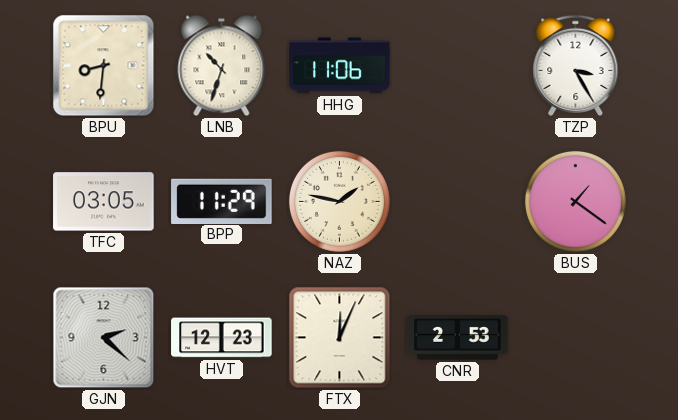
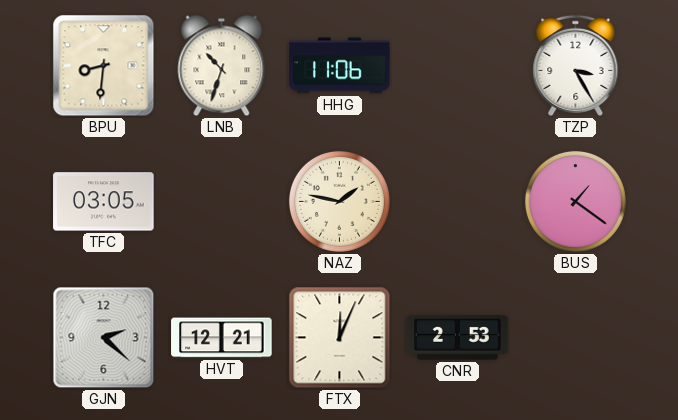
BPP: 11:29 -> none
HVT: 12:23 -> 12:21
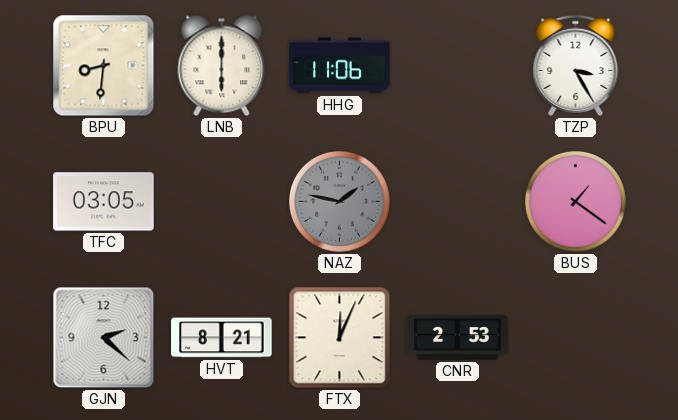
LNB: 10:33 -> 6:00
NAZ dial: cream -> grey
HVT: 12:21 -> 8:21
